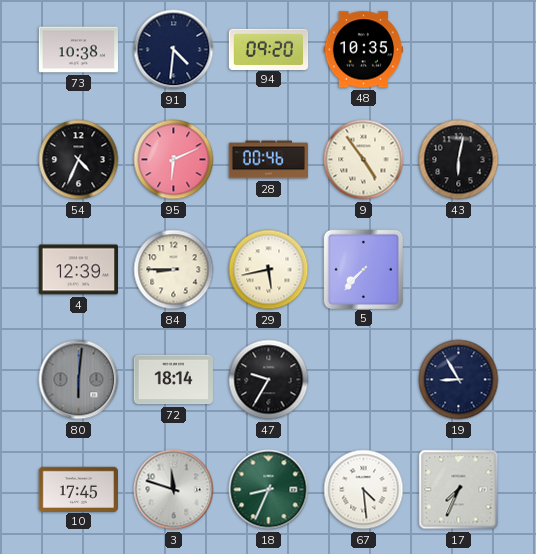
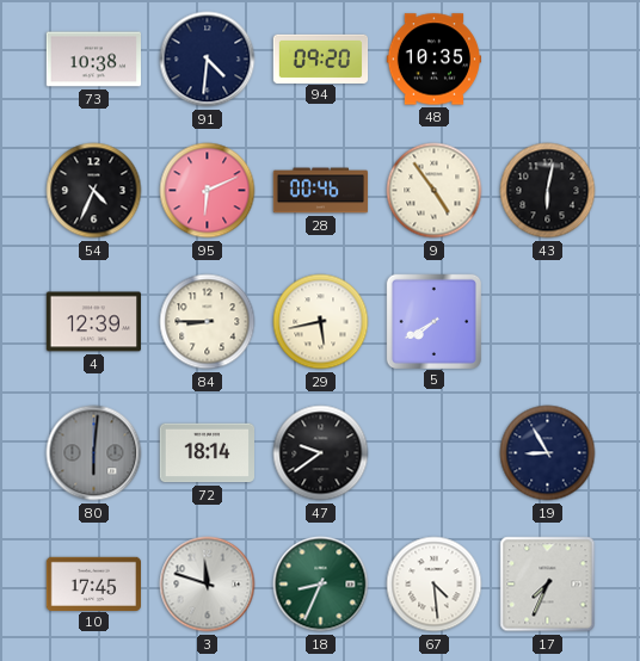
5: 7:37 -> 7:40
47: 9:35 -> 9:39
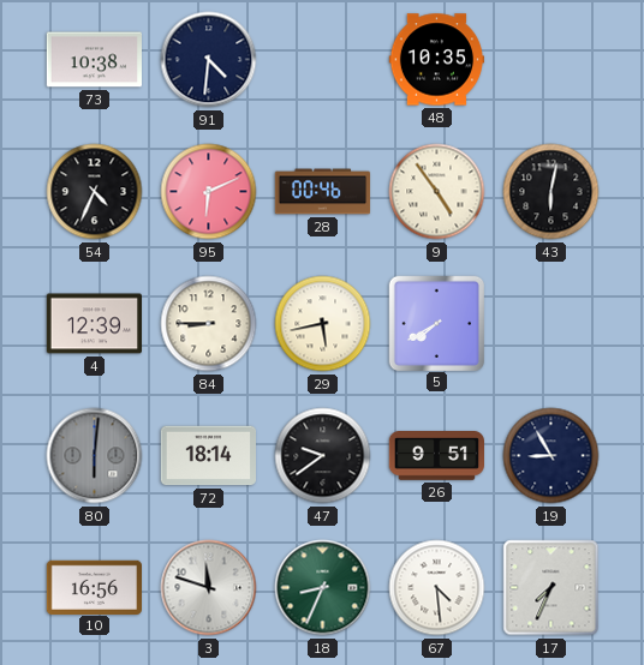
94: 09:20 -> none
26: none -> 9:51
10: 17:45 -> 16:56
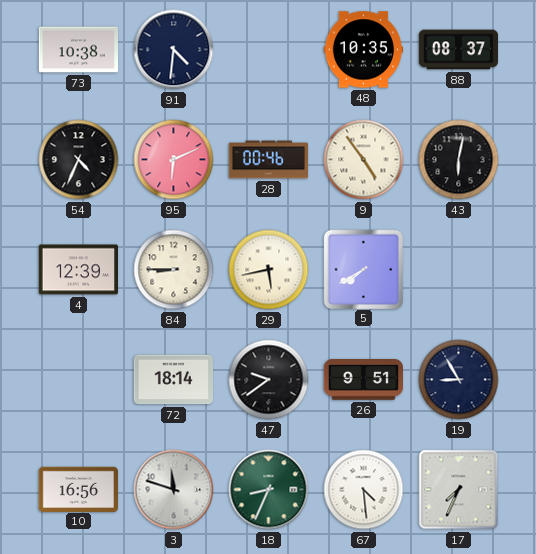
88: none -> 08:37
80: 6:01 -> none
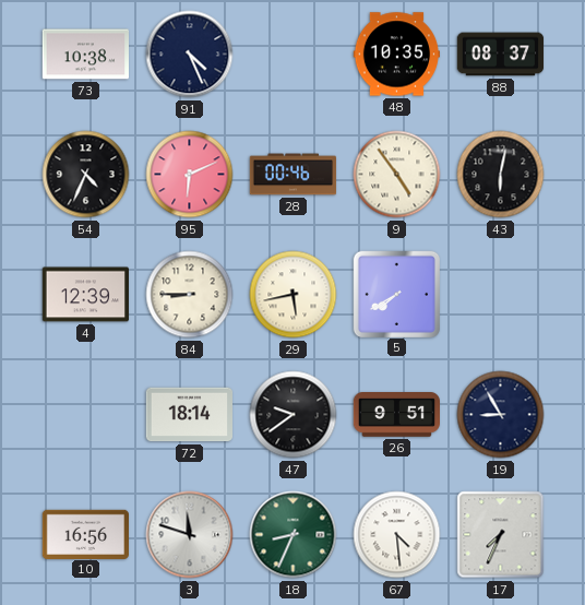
91: 4:31 -> 4:26
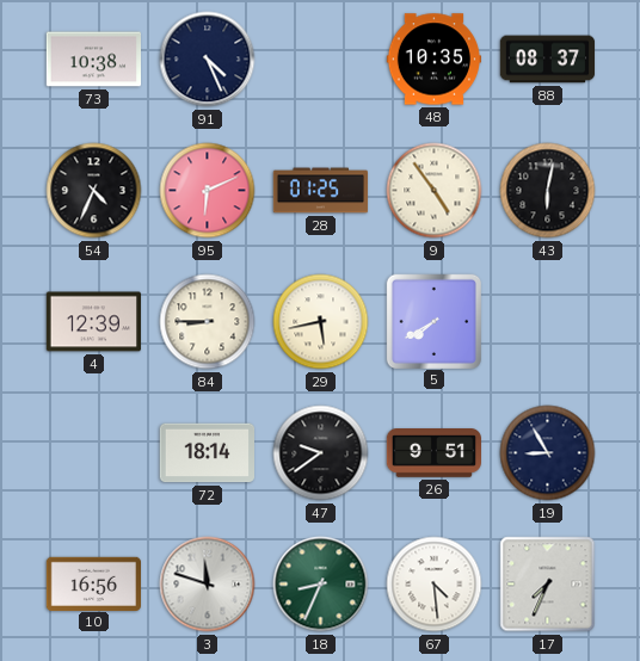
28: 00:46 -> 01:25
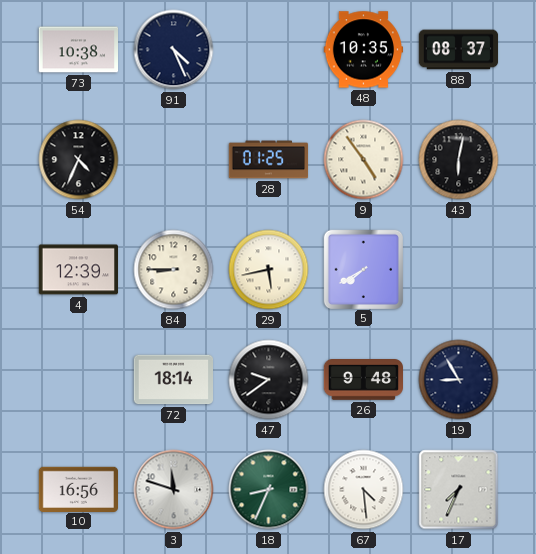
95: 6:11 -> none
26: 9:51 -> 9:48
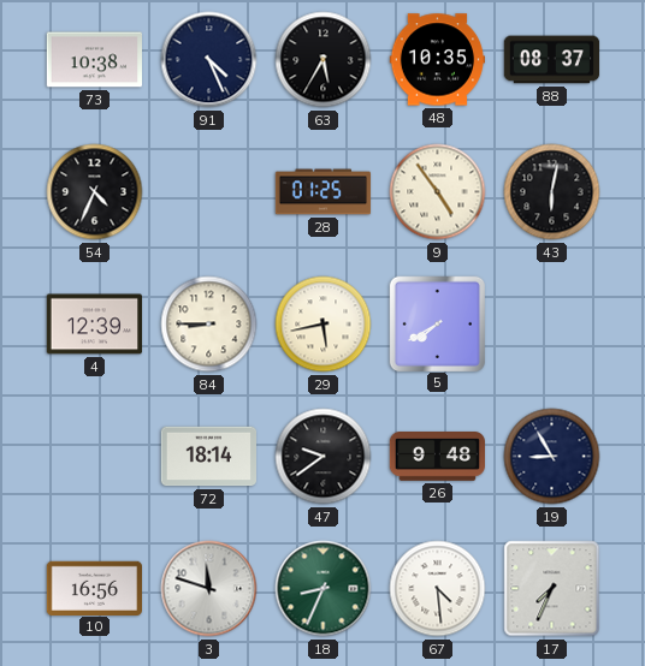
63: none -> 5:35
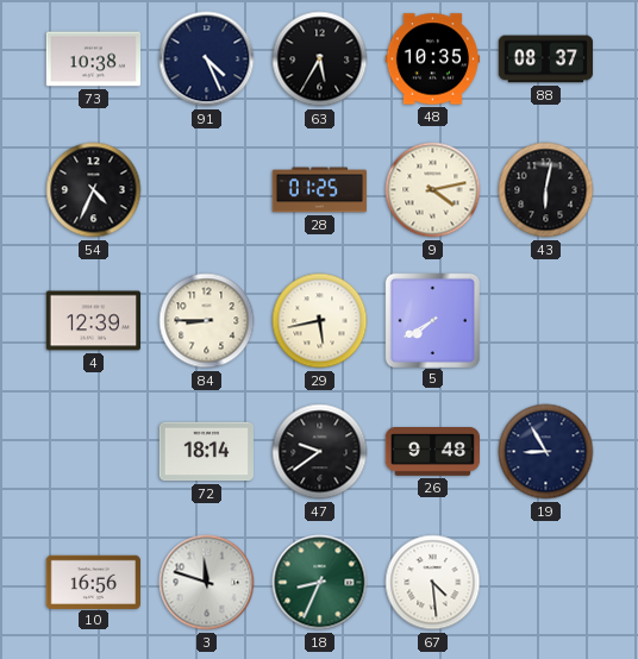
9: 4:54 -> 4:13
17: 7:34 -> none
